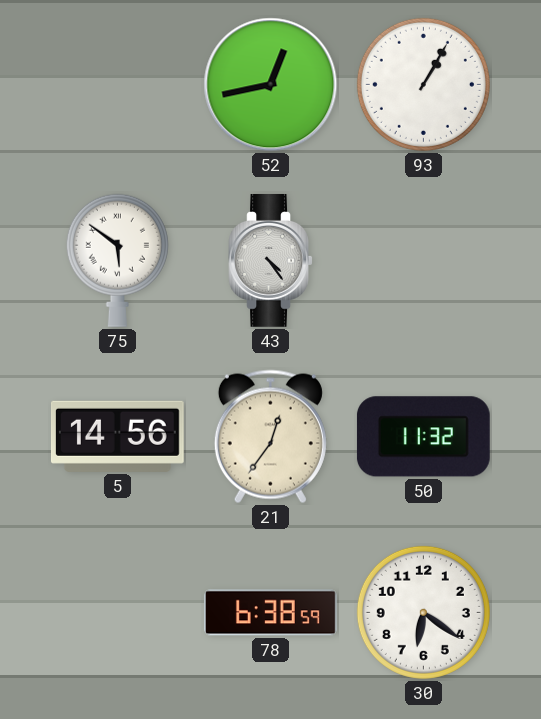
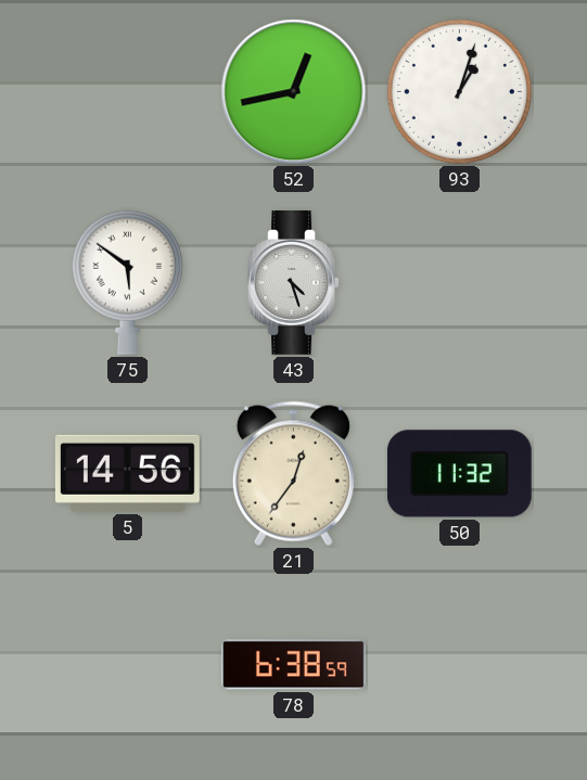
93: 1:05 -> 1:03
43: 4:24 -> 4:27
30: 6:21 -> none
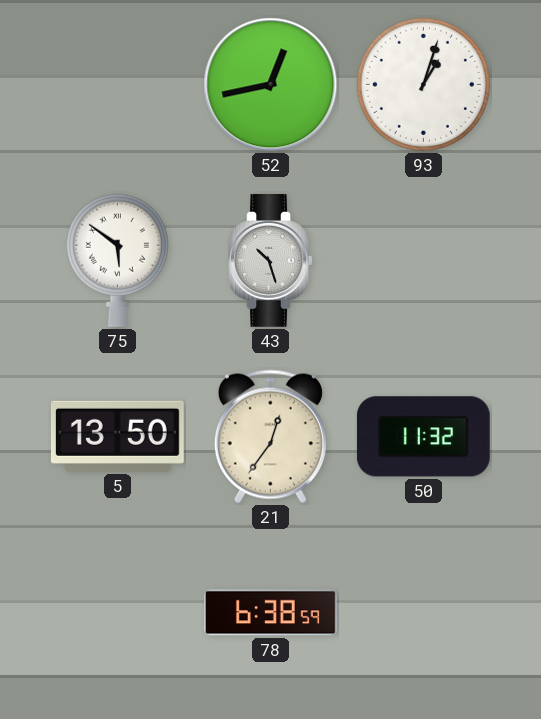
43: 4:27 -> 10:27
5: 14:56 -> 13:50
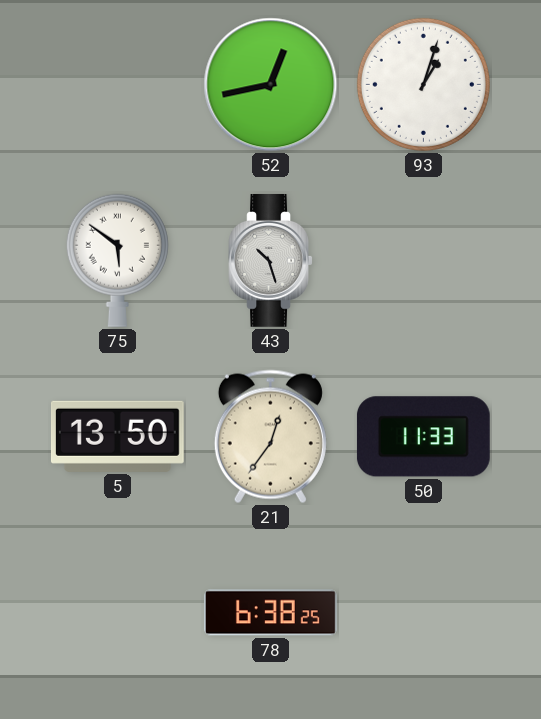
50: 11:32 -> 11:33
78: 6:38:59 -> 6:38:25
